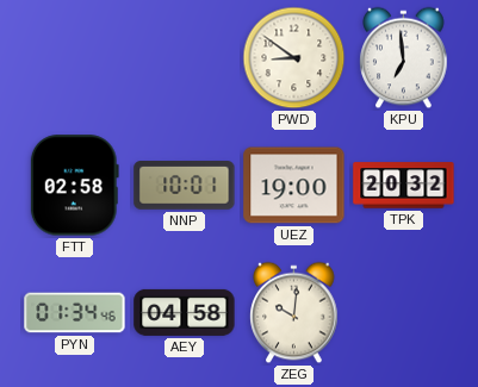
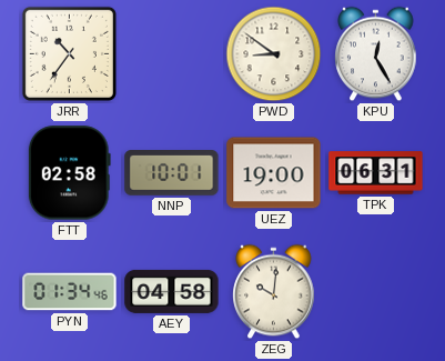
JRR: none -> 10:36
KPU: 6:59 -> 12:25
TPK: 20:32 -> 06:31
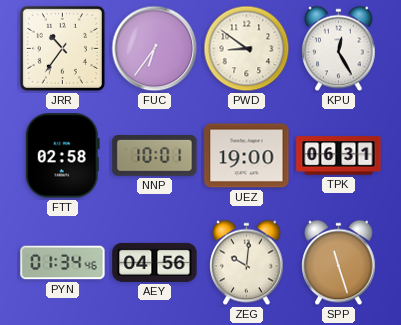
FUC: none -> 6:36
AEY: 04:58 -> 04:56
SPP: none -> 11:27
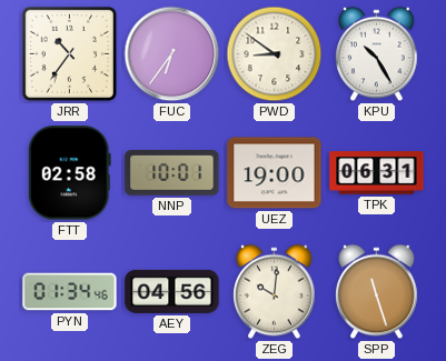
KPU: 12:25 -> 10:25
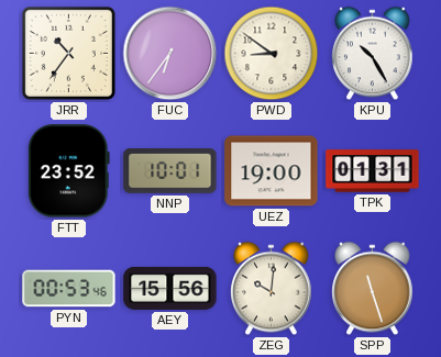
FTT: 02:58 -> 23:52
TPK: 06:31 -> 01:31
PYN: 01:34 -> 00:53
AEY: 04:56 -> 15:56
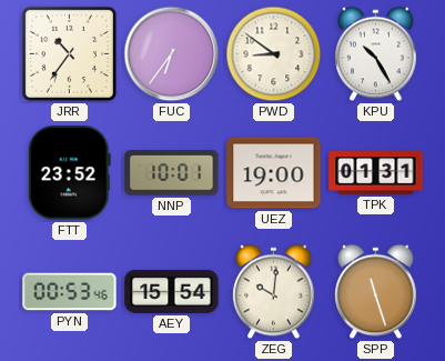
AEY: 15:56 -> 15:54
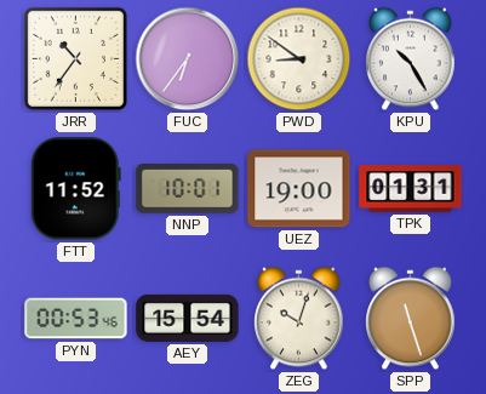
FTT: 23:52 -> 11:52
ZEG: 10:01 -> 10:03
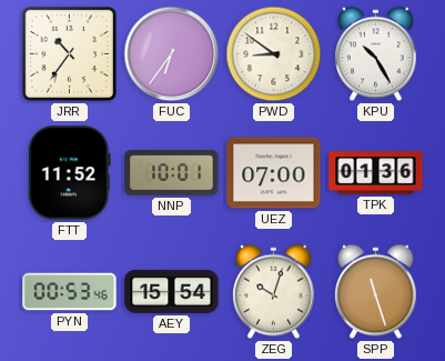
UEZ: 19:00 -> 07:00
TPK: 01:31 -> 01:36
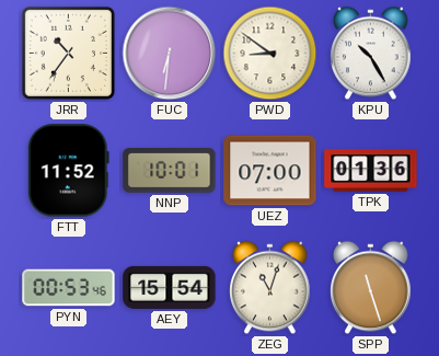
FUC: 6:36 -> 6:31
ZEG: 10:03 -> 11:03
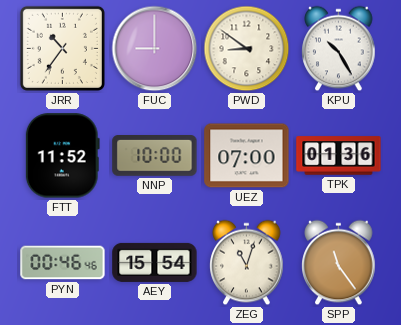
FUC: 6:31 -> 9:00
NNP: 10:01 -> 10:00
PYN: 00:53 -> 00:46
SPP: 11:27 -> 11:24
